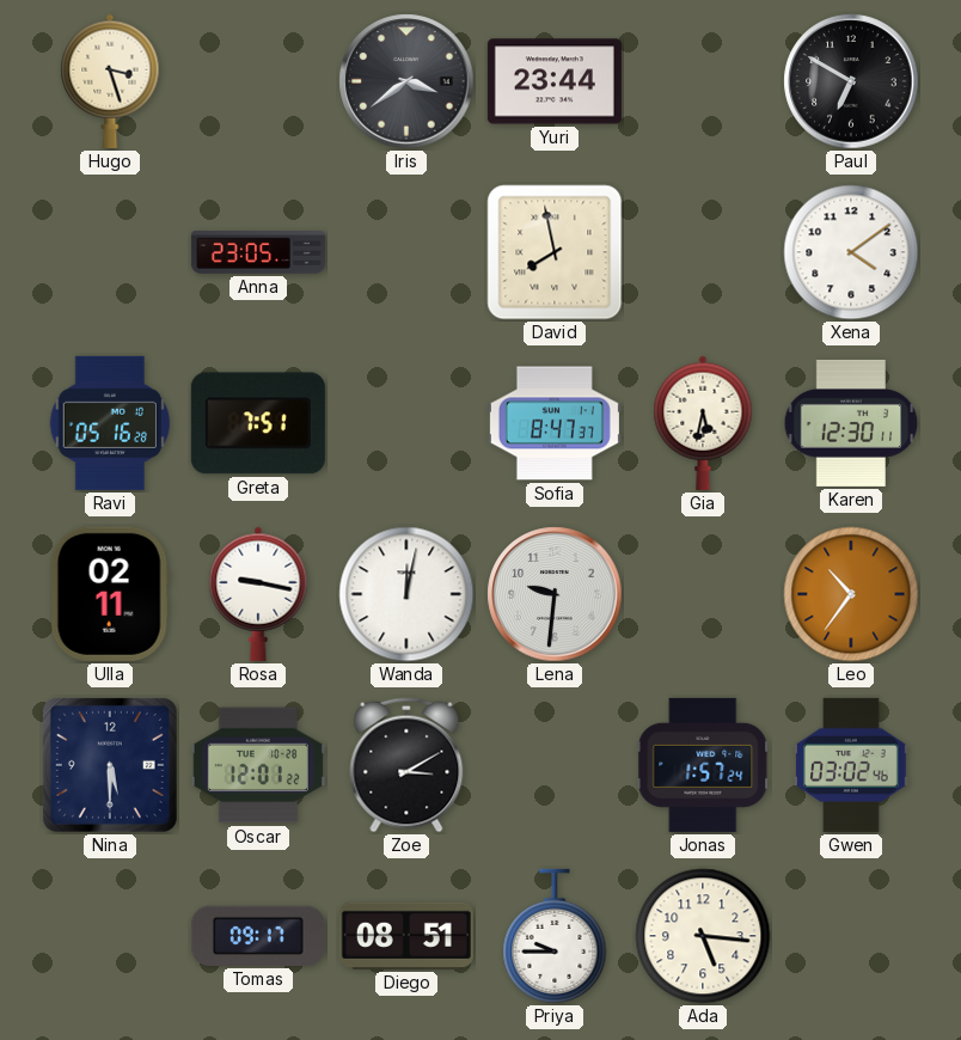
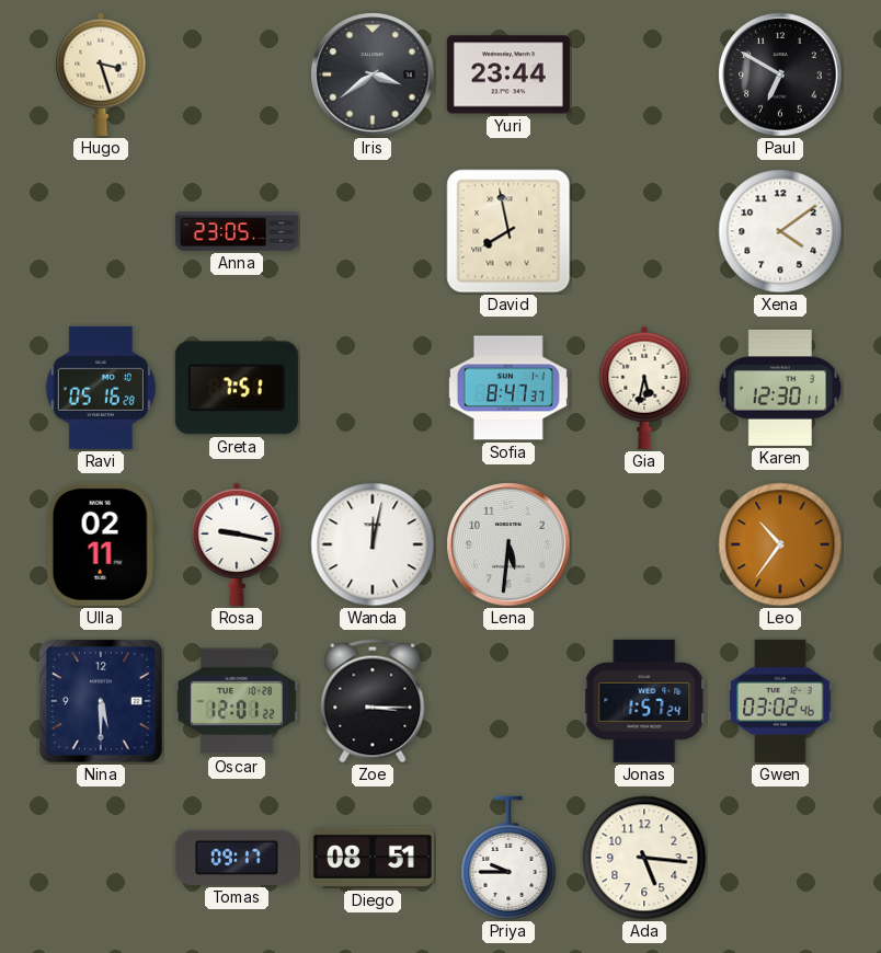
Lena: 9:31 -> 5:31
Zoe: 3:10 -> 3:15
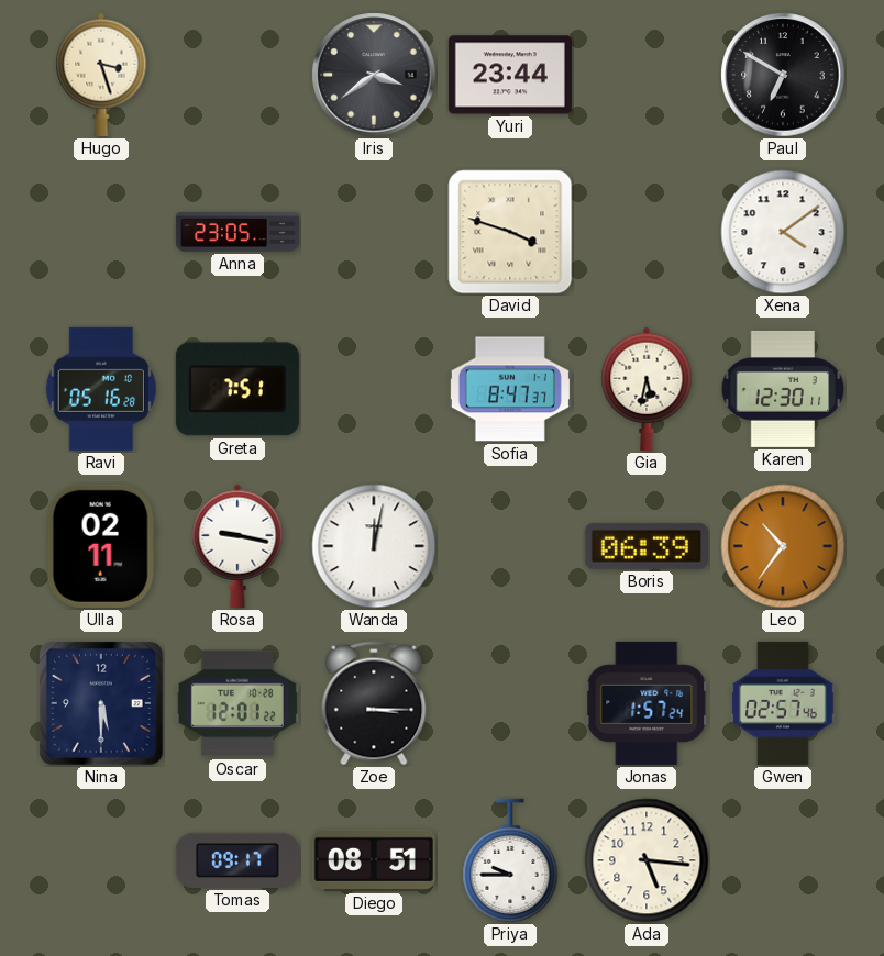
David: 7:58 -> 3:48
Lena: 5:31 -> none
Boris: none -> 06:39
Gwen: 03:02 -> 02:57
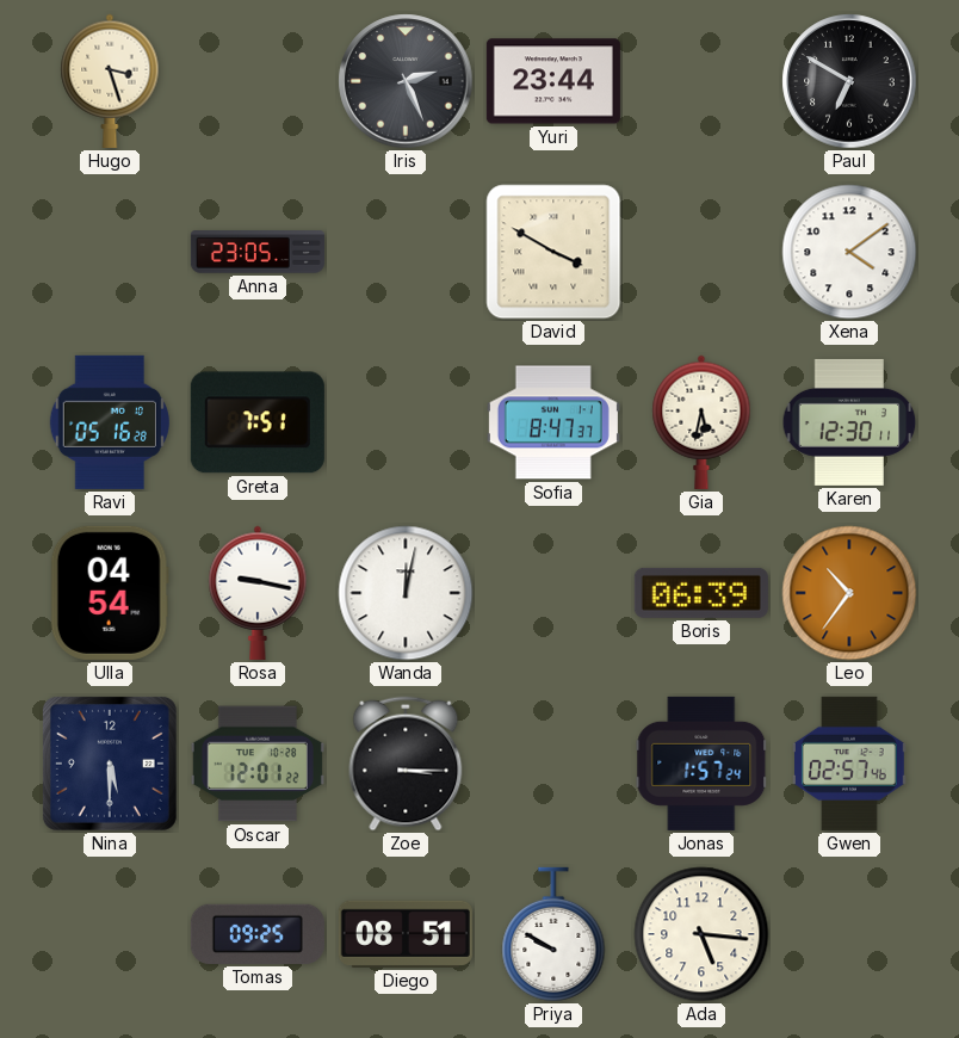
Iris: 3:39 -> 2:26
David: 3:48 -> 3:50
Ulla: 02:11 -> 04:54
Tomas: 09:17 -> 09:25
Priya: 9:45 -> 9:50
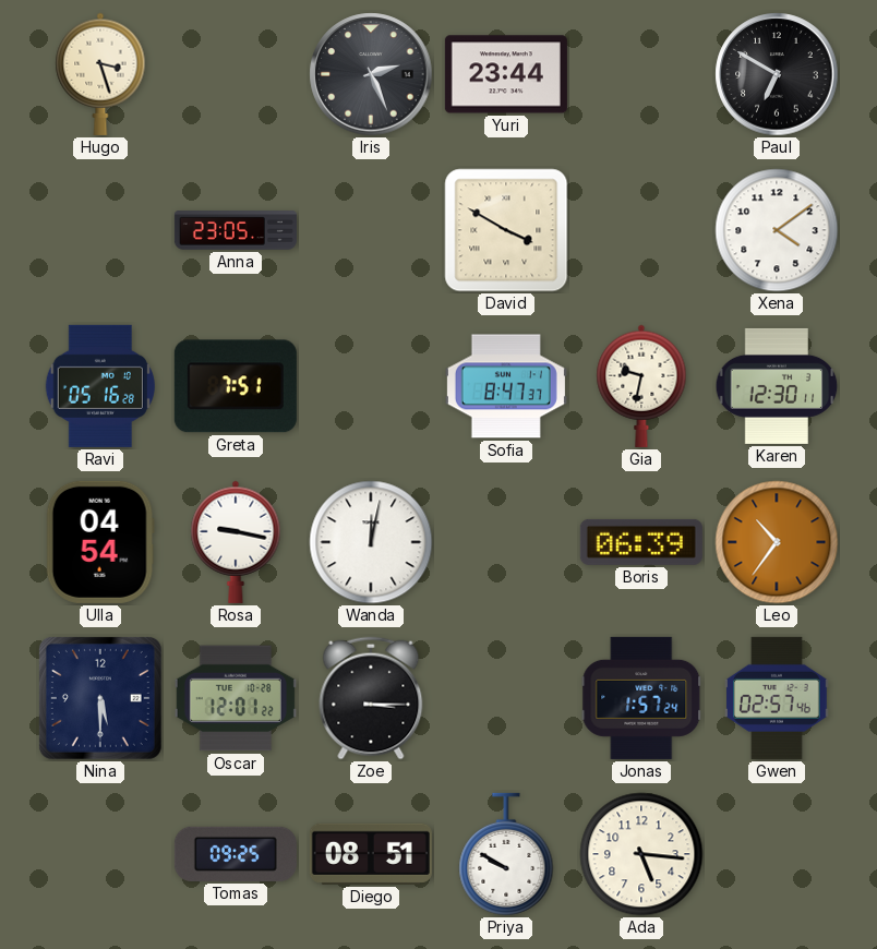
Gia: 5:32 -> 9:32
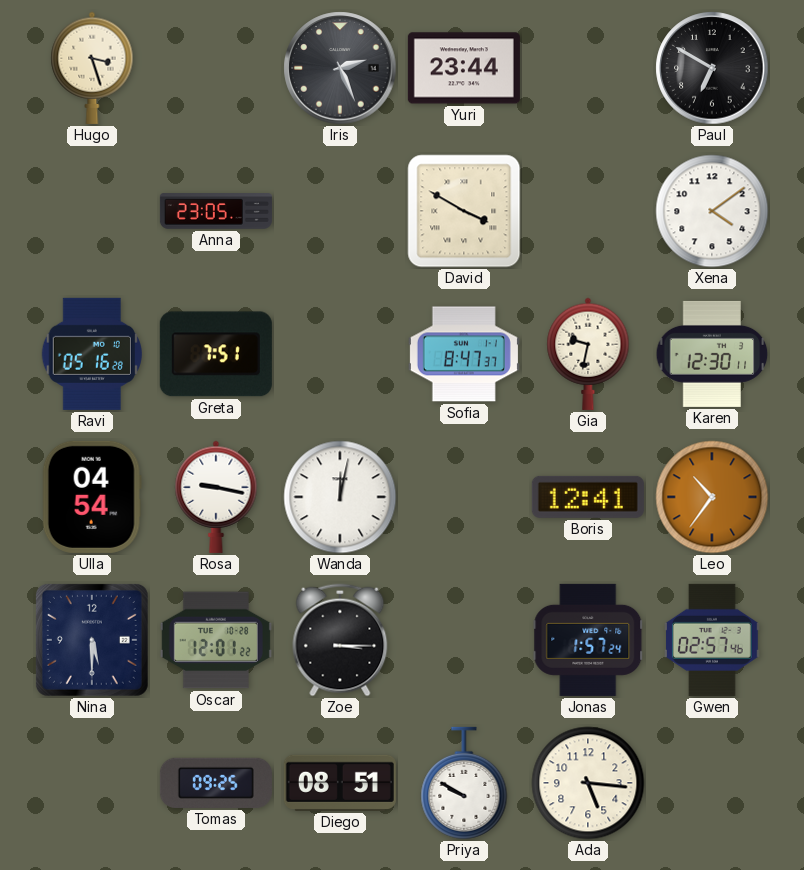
Boris: 06:39 -> 12:41
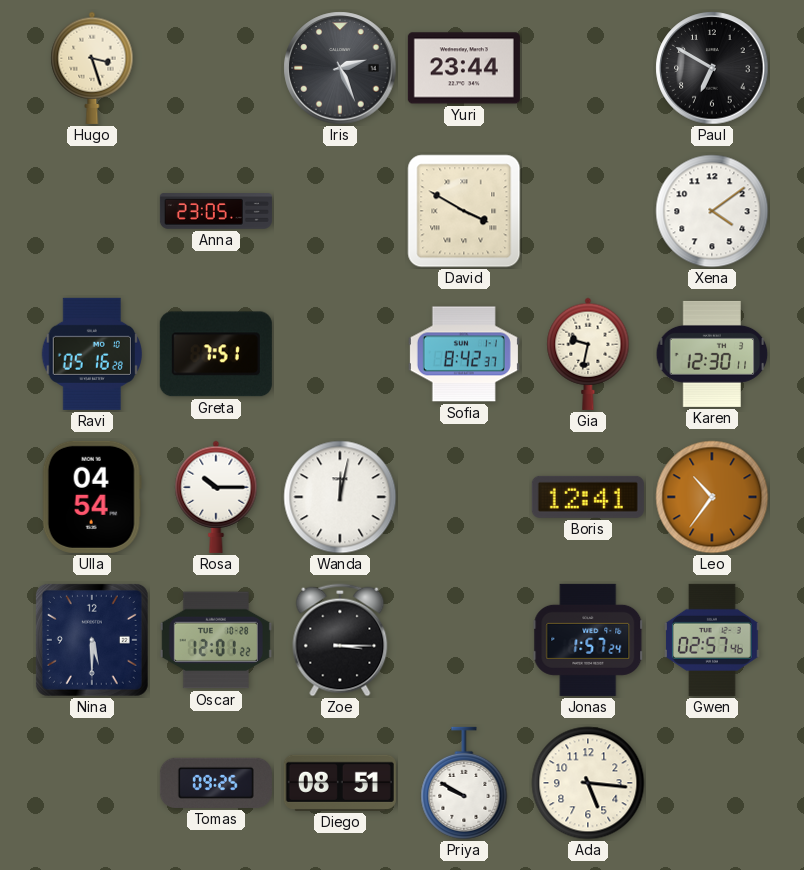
Sofia: 8:47 -> 8:42
Rosa: 9:17 -> 10:15
